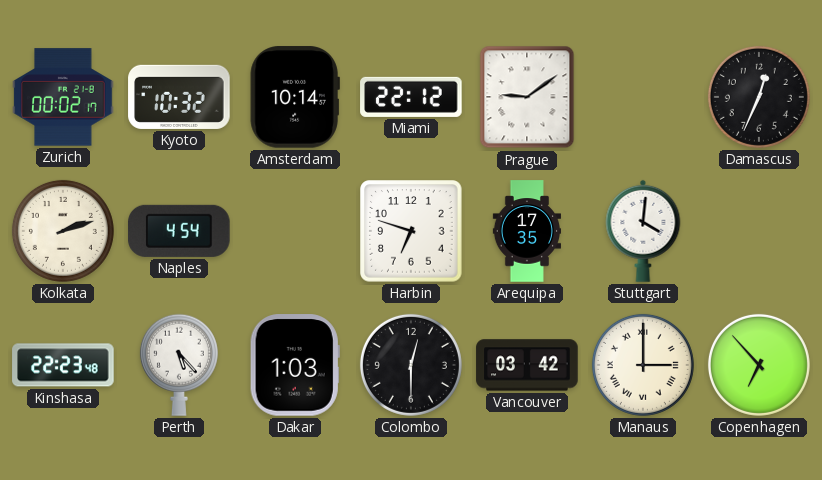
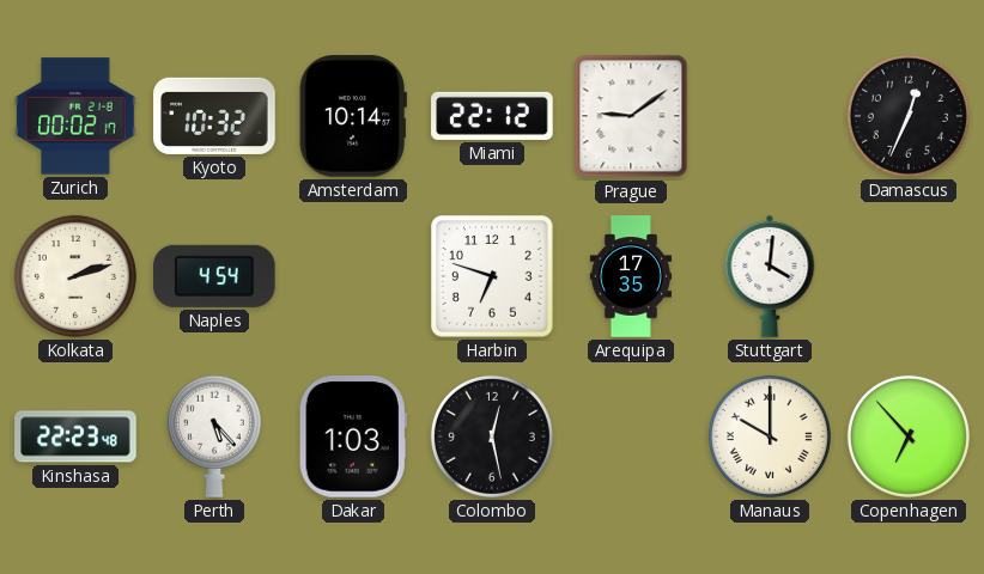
Colombo: 12:30 -> 12:28
Vancouver: 03:42 -> none
Manaus: 3:00 -> 10:00
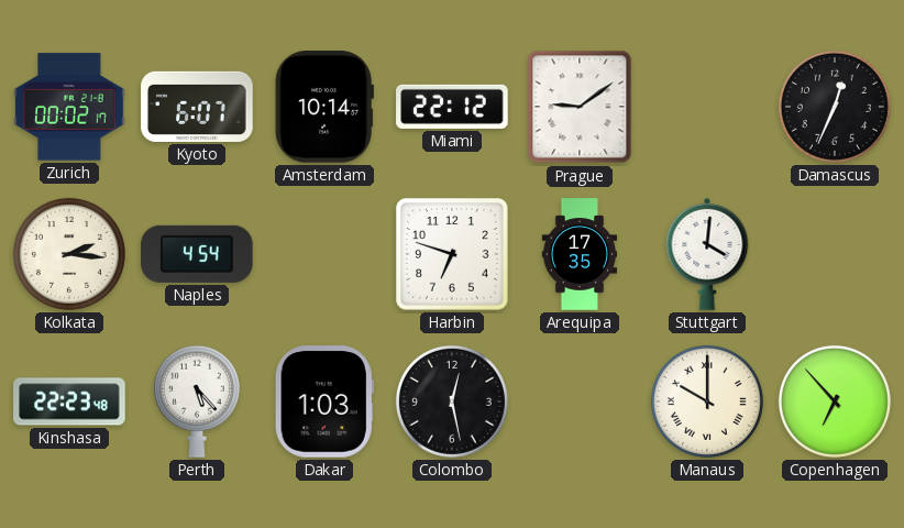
Kyoto: 10:32 -> 6:07
Kolkata: 2:12 -> 2:16
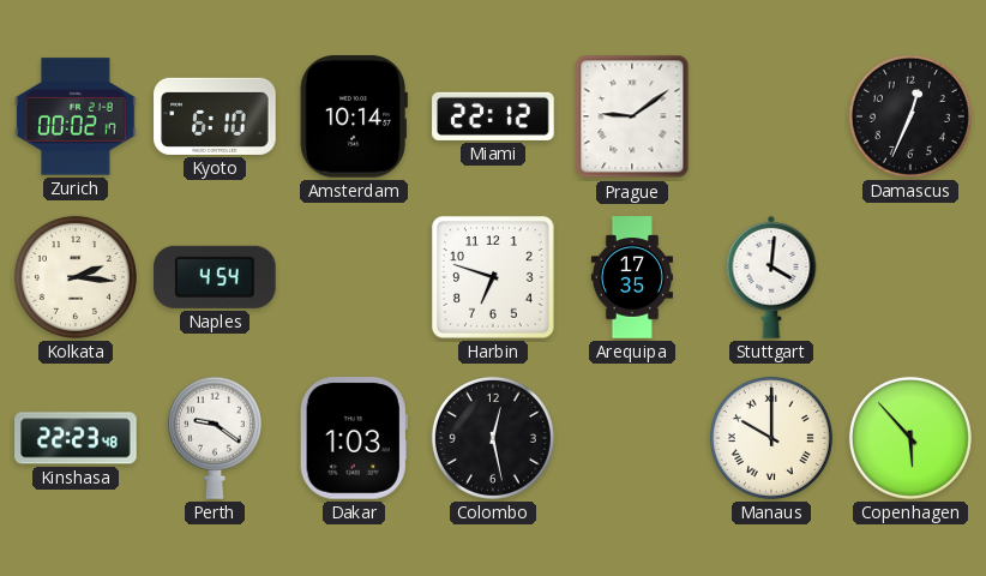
Kyoto: 6:07 -> 6:10
Perth: 5:23 -> 9:21
Copenhagen: 6:53 -> 5:53
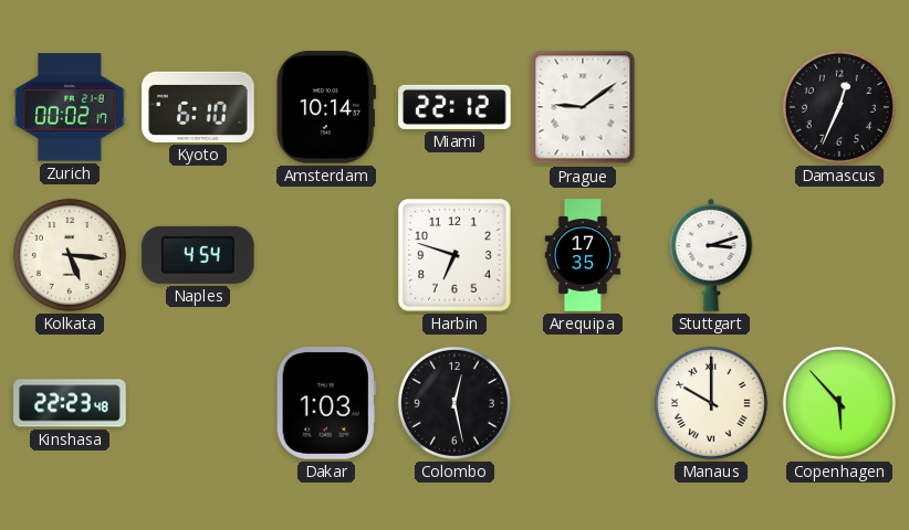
Kolkata: 2:16 -> 5:16
Stuttgart: 4:01 -> 3:12
Perth: 9:21 -> none
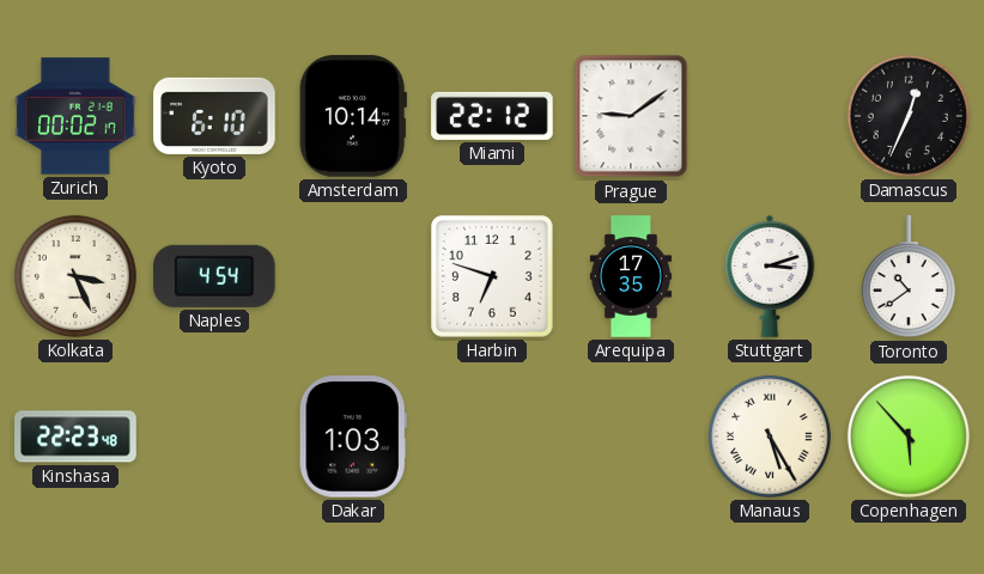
Kolkata: 5:16 -> 3:26
Toronto: none -> 10:39
Colombo: 12:28 -> none
Manaus: 10:00 -> 5:25
